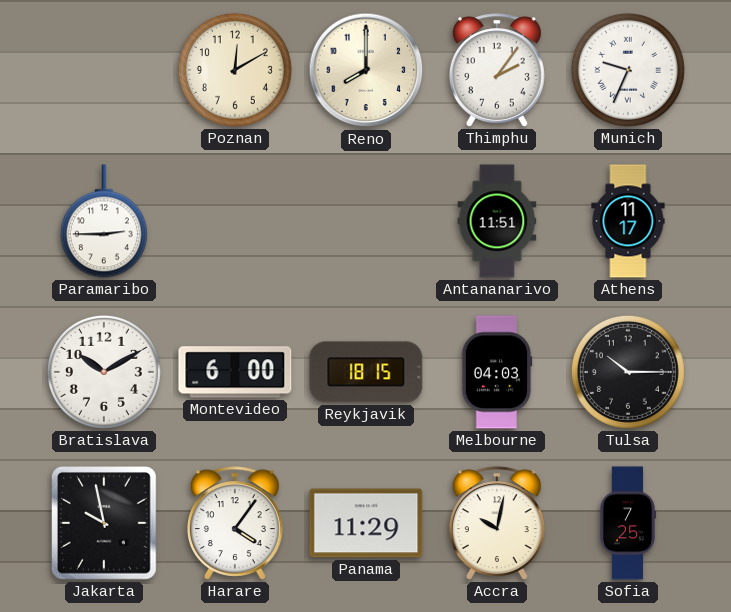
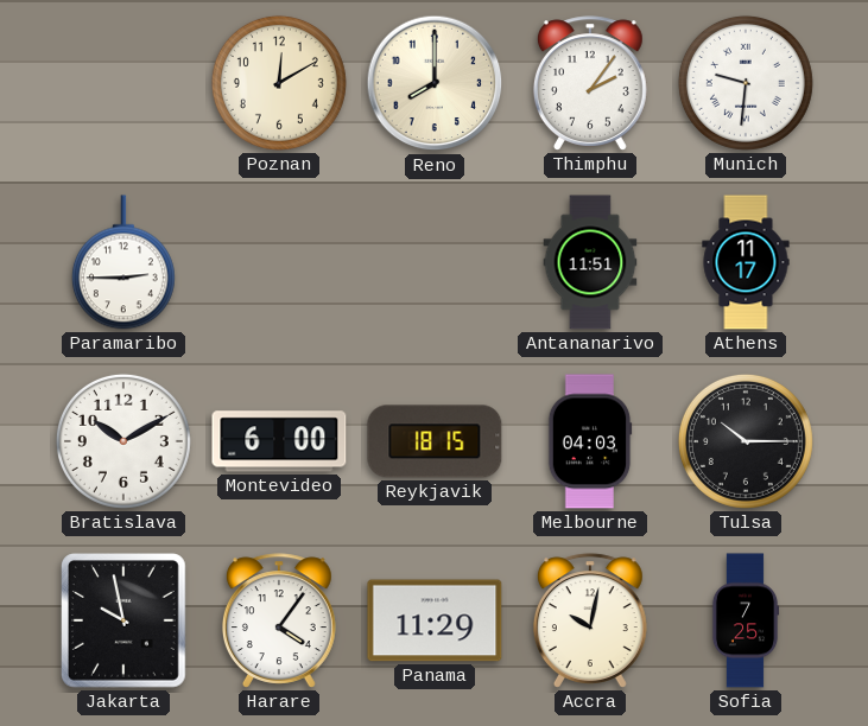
Munich: 9:34 -> 9:31
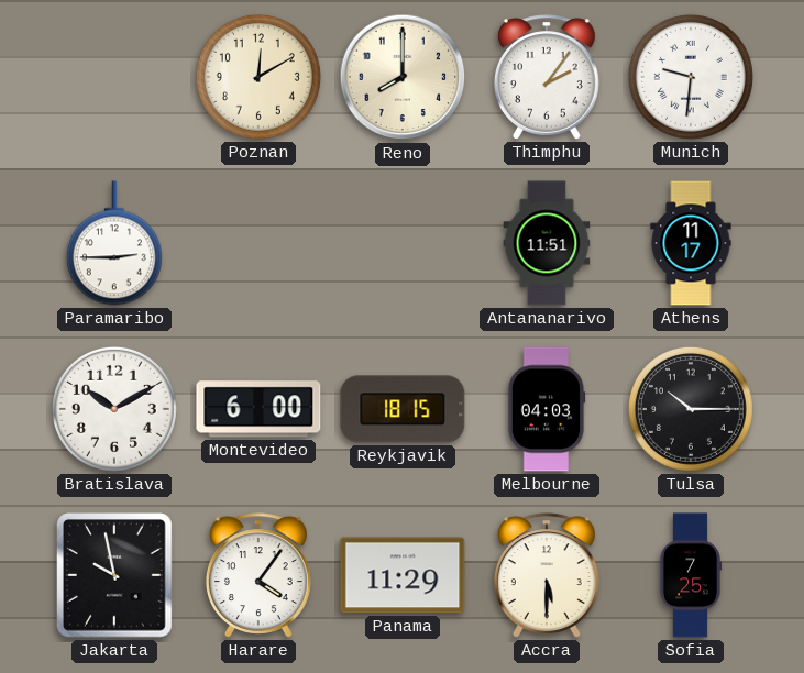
Accra: 10:02 -> 5:30
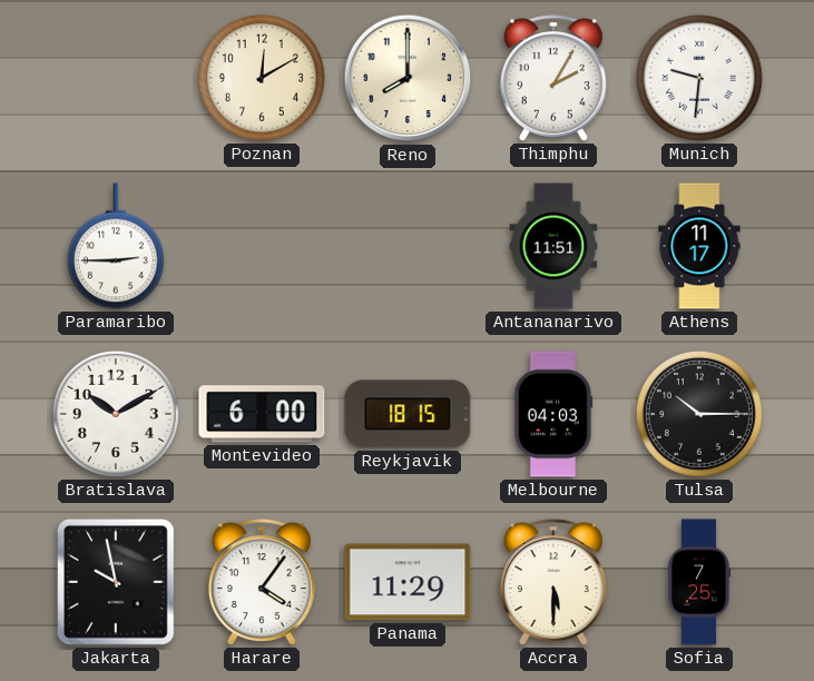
Thimphu: 2:06 -> 2:05
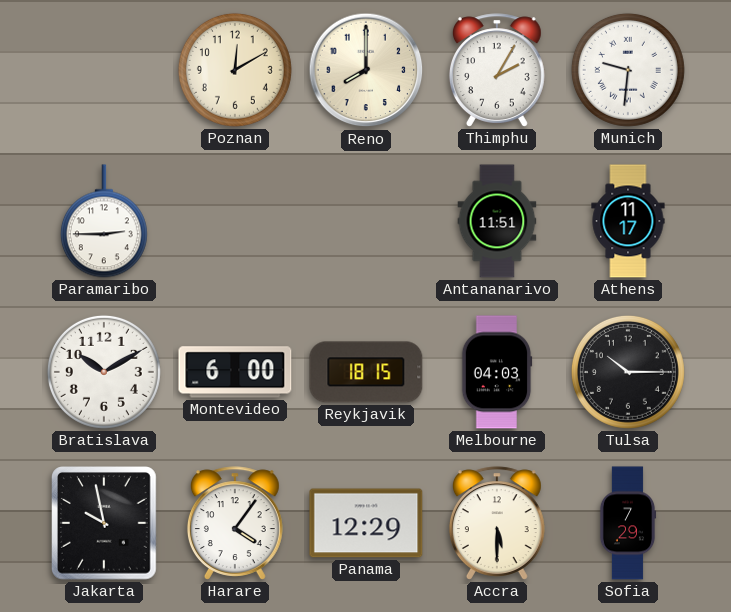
Panama: 11:29 -> 12:29
Sofia: 7:25 -> 7:29
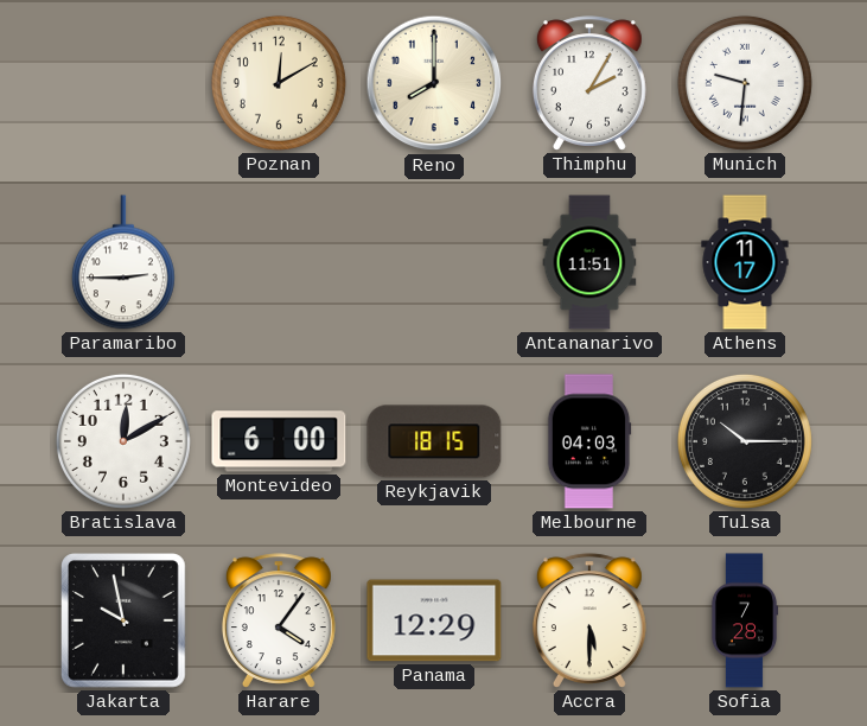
Bratislava: 10:10 -> 12:10
Sofia: 7:29 -> 7:28
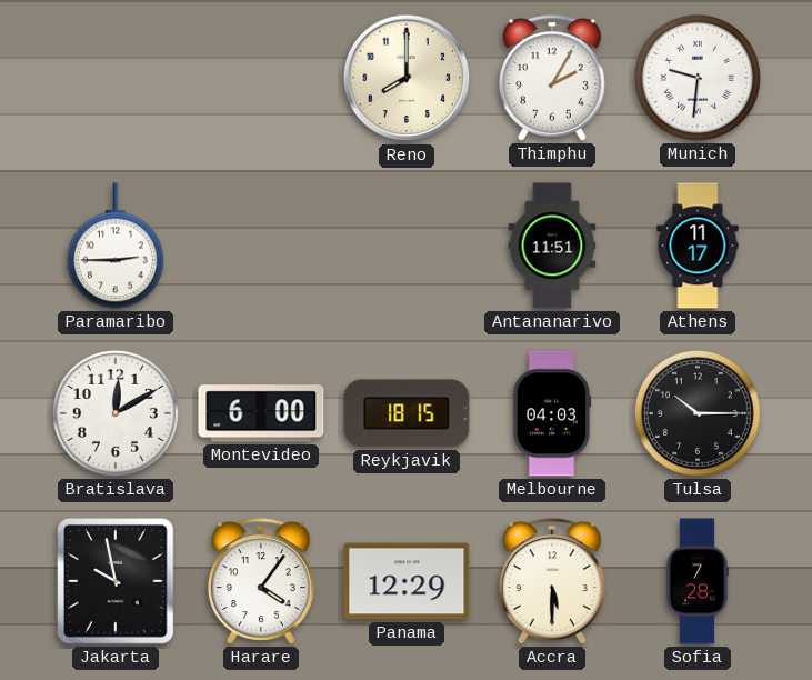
Poznan: 12:10 -> none
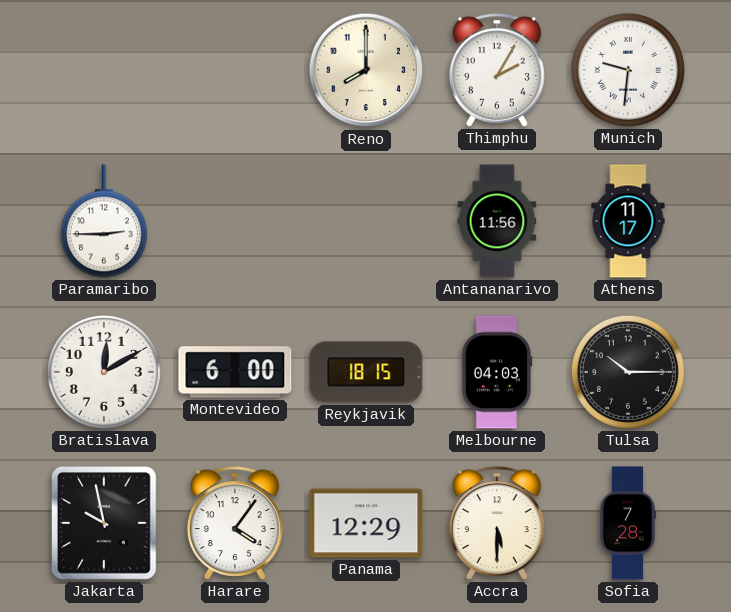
Antananarivo: 11:51 -> 11:56
